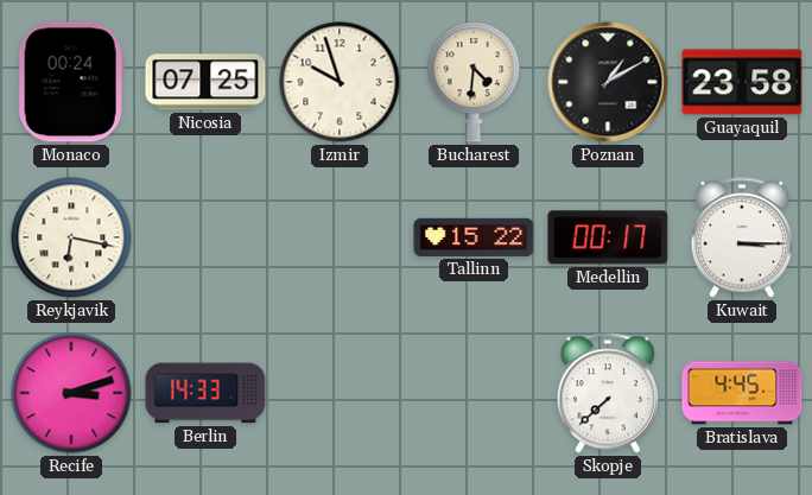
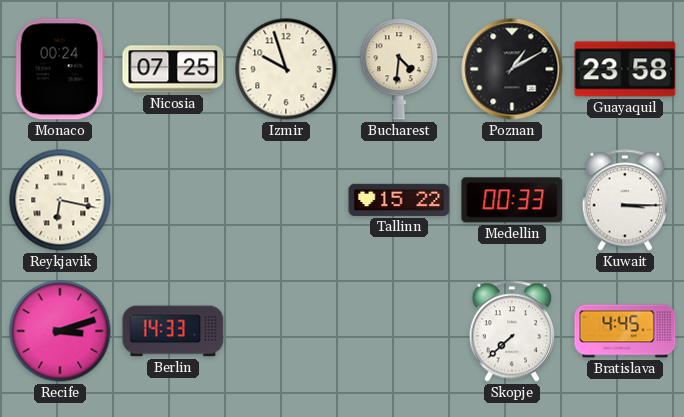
Medellin: 00:17 -> 00:33
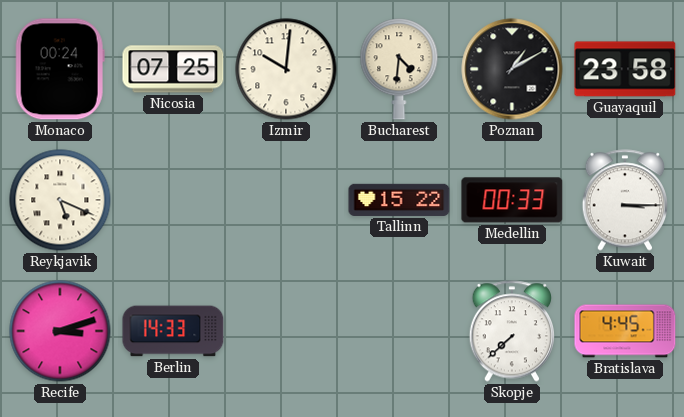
Izmir: 9:57 -> 10:01
Reykjavik: 6:17 -> 5:19
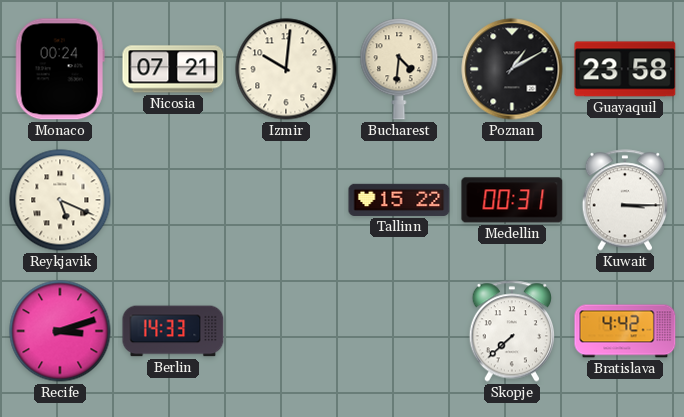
Nicosia: 07:25 -> 07:21
Medellin: 00:33 -> 00:31
Bratislava: 4:45 -> 4:42
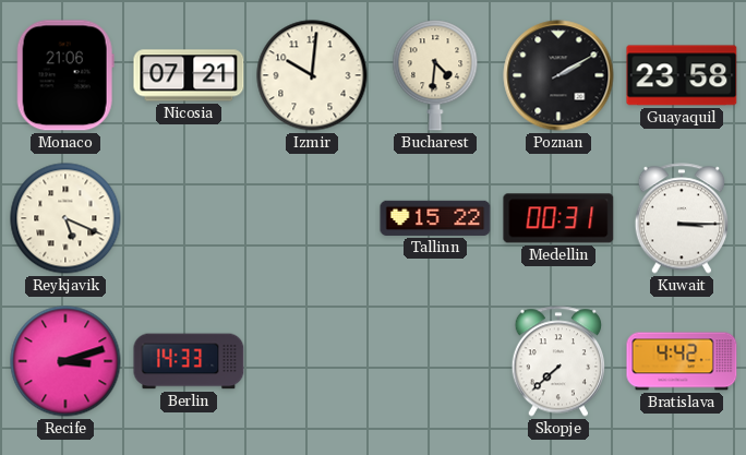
Monaco: 00:24 -> 21:06
Poznan: 1:10 -> 2:10
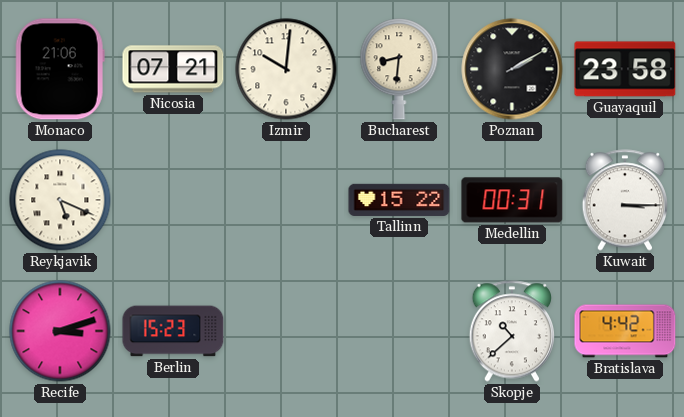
Bucharest: 4:31 -> 8:31
Berlin: 14:33 -> 15:23
Skopje: 7:38 -> 10:38
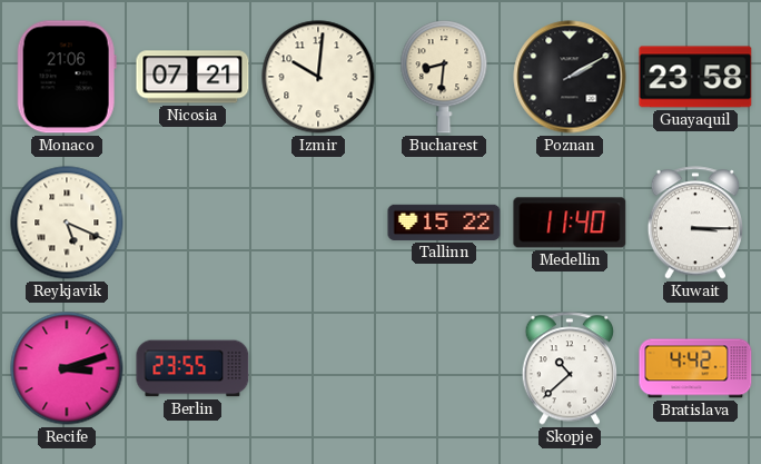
Medellin: 00:31 -> 11:40
Berlin: 15:23 -> 23:55
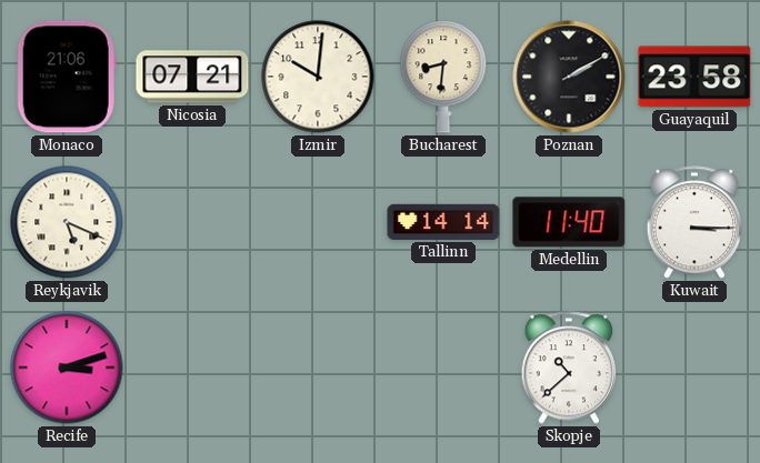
Tallinn: 15:22 -> 14:14
Berlin: 23:55 -> none
Bratislava: 4:42 -> none
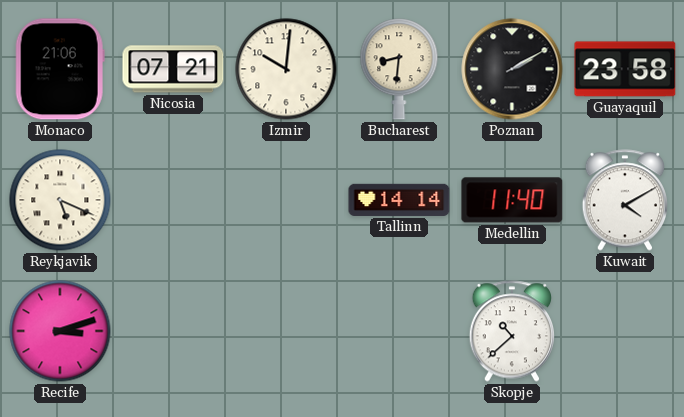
Kuwait: 3:15 -> 4:10
